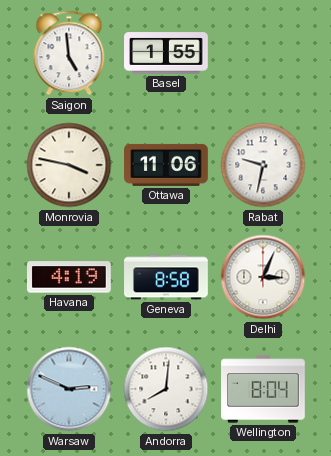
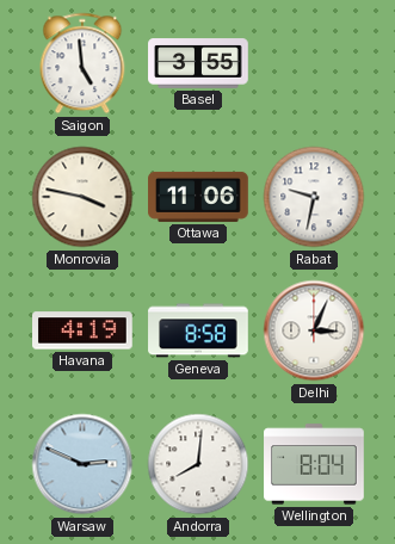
Basel: 1:55 -> 3:55
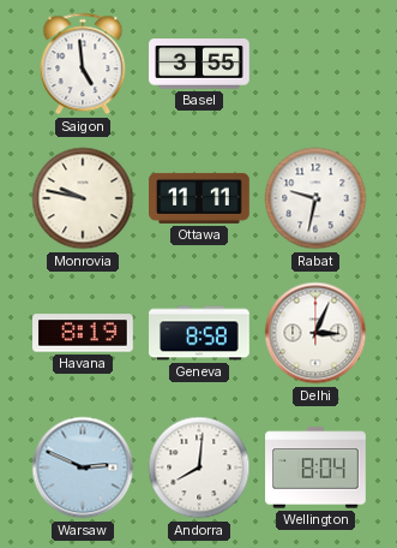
Monrovia: 3:47 -> 9:47
Ottawa: 11:06 -> 11:11
Havana: 4:19 -> 8:19
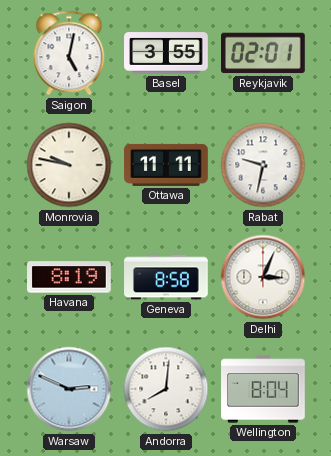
Saigon: 4:59 -> 5:02
Reykjavik: none -> 02:01
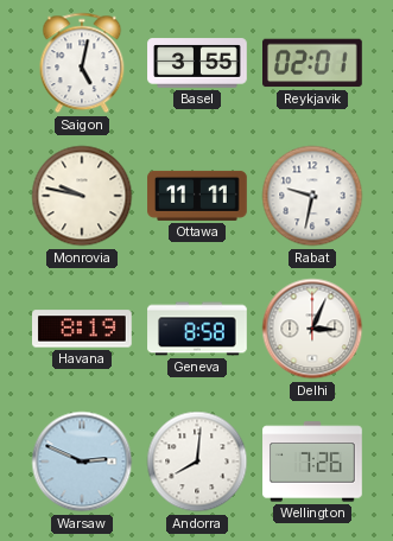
Wellington: 8:04 -> 7:26
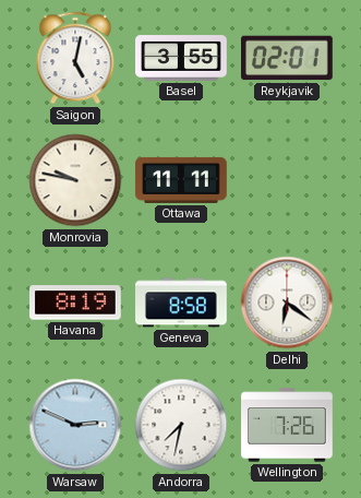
Rabat: 9:32 -> none
Delhi: 3:04 -> 6:21
Andorra: 8:01 -> 7:32
